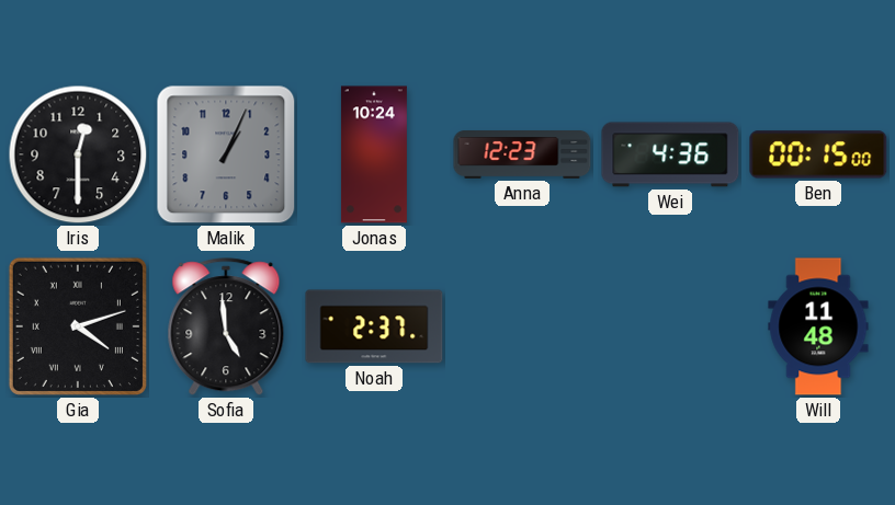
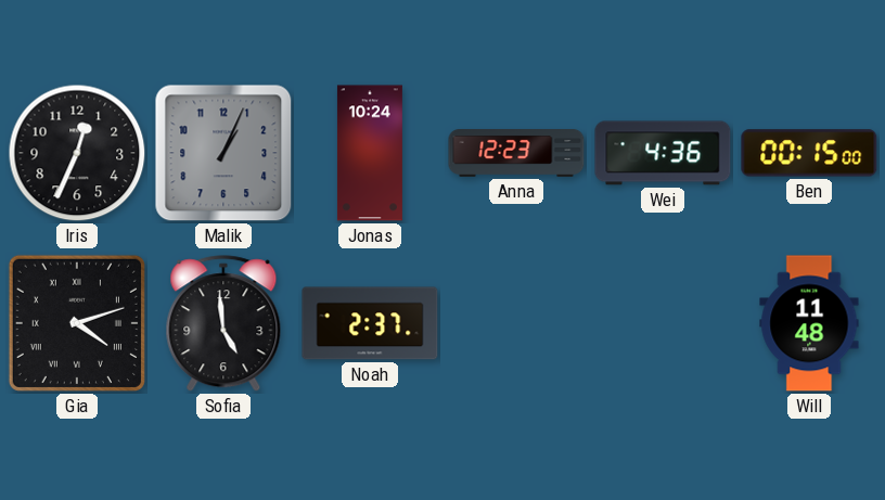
Iris: 12:30 -> 12:34
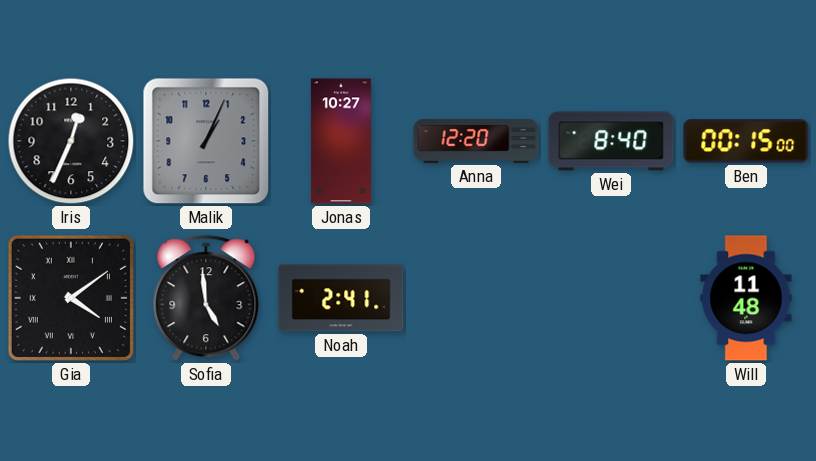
Jonas: 10:24 -> 10:27
Anna: 12:23 -> 12:20
Wei: 4:36 -> 8:40
Gia: 4:12 -> 4:09
Noah: 2:37 -> 2:41
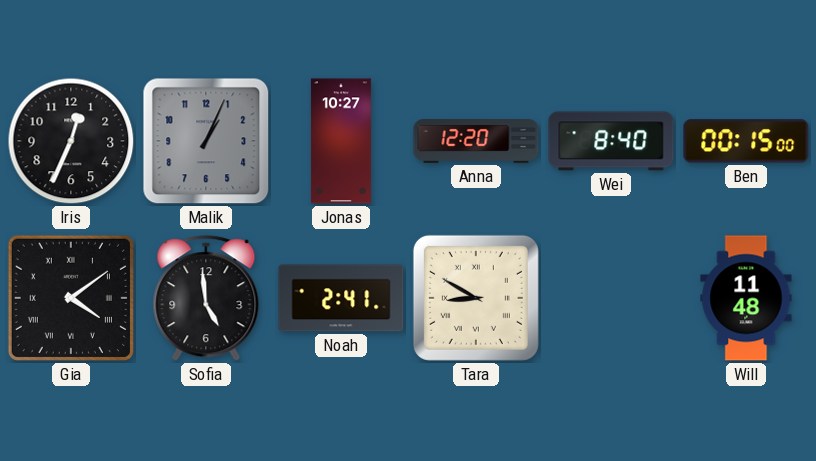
Tara: none -> 8:50
